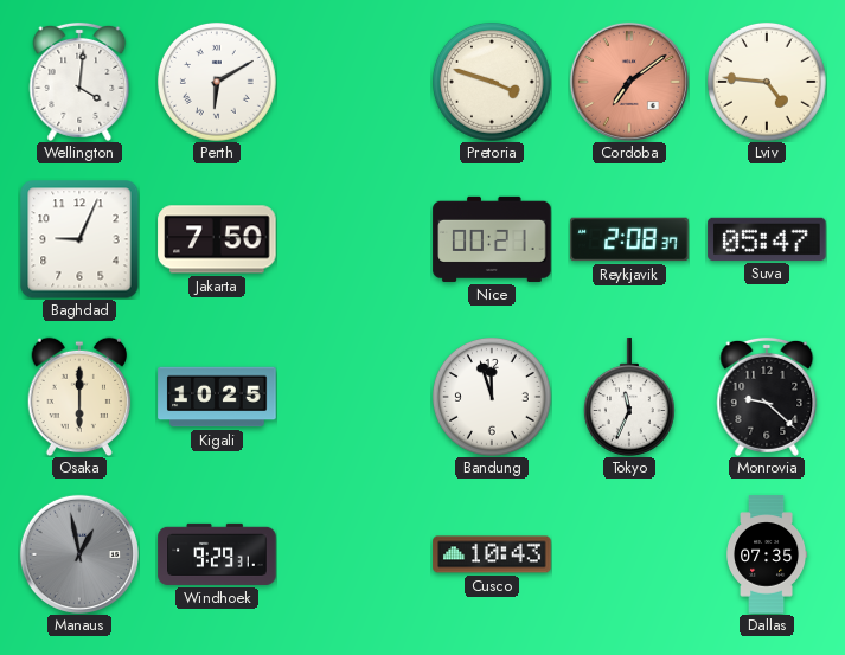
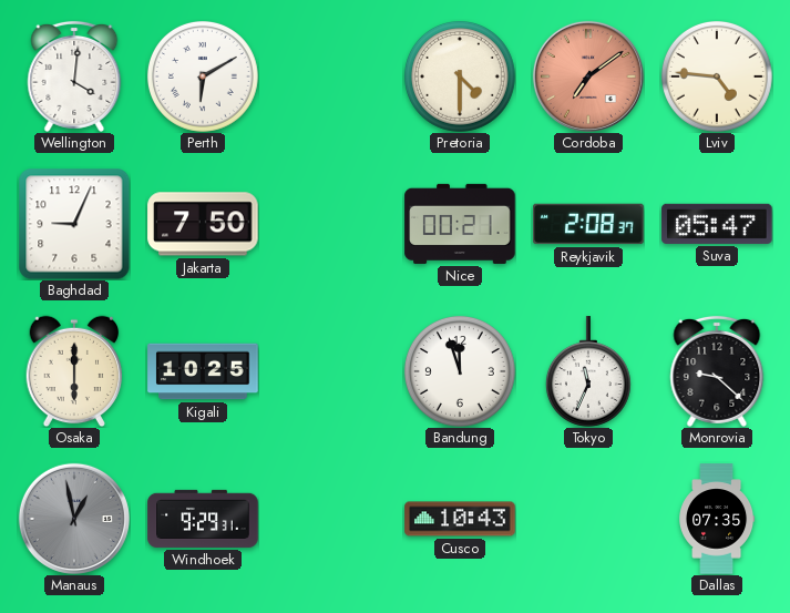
Pretoria: 3:48 -> 4:30
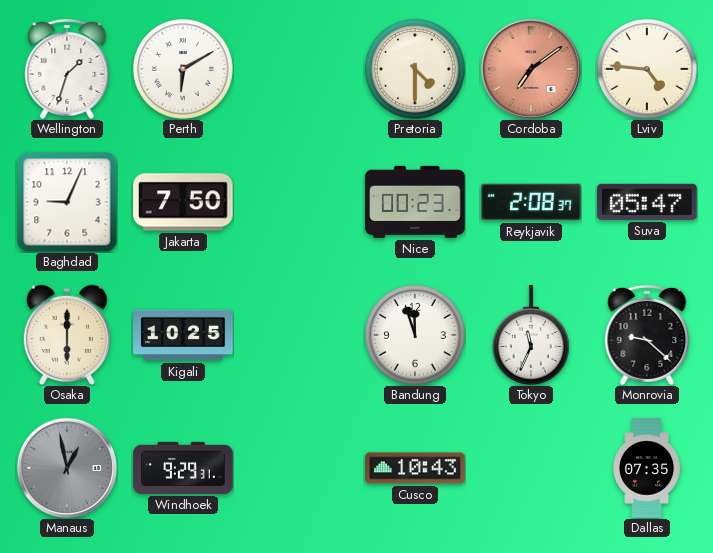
Wellington: 4:01 -> 1:33
Nice: 00:21 -> 00:23
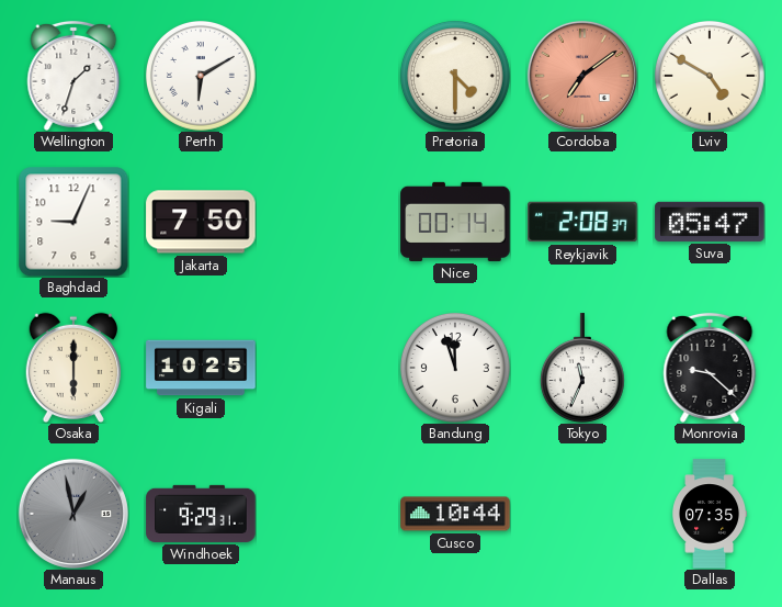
Lviv: 4:46 -> 4:50
Nice: 00:23 -> 00:14
Cusco: 10:43 -> 10:44
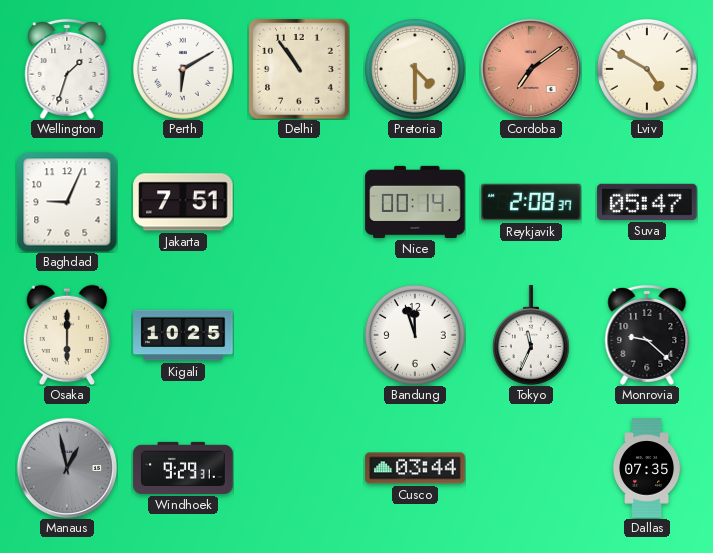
Delhi: none -> 10:54
Jakarta: 7:50 -> 7:51
Cusco: 10:44 -> 03:44
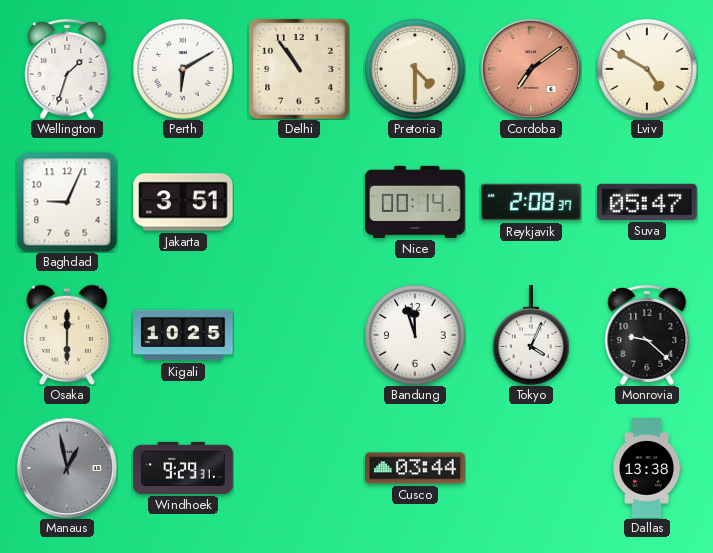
Jakarta: 7:51 -> 3:51
Tokyo: 11:34 -> 4:04
Dallas: 07:35 -> 13:38
